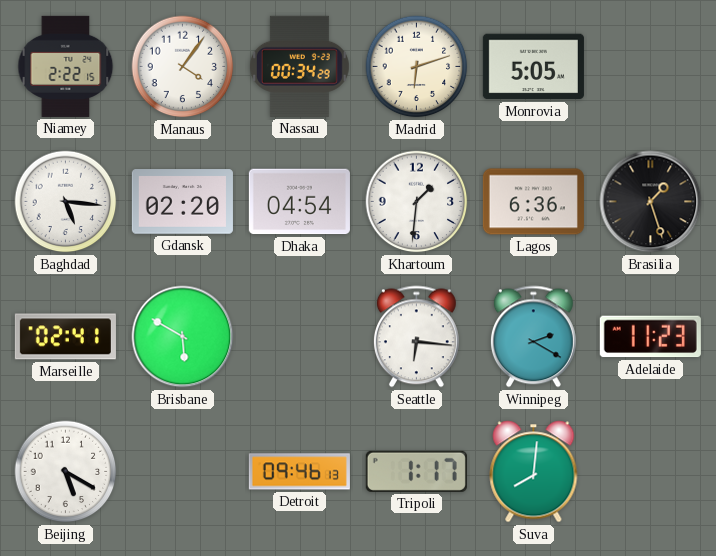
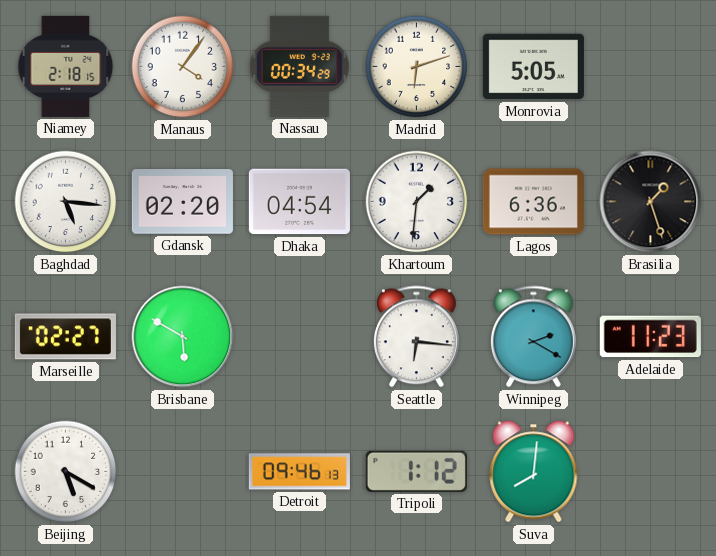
Niamey: 2:22 -> 2:18
Marseille: 02:41 -> 02:27
Tripoli: 1:17 -> 1:12
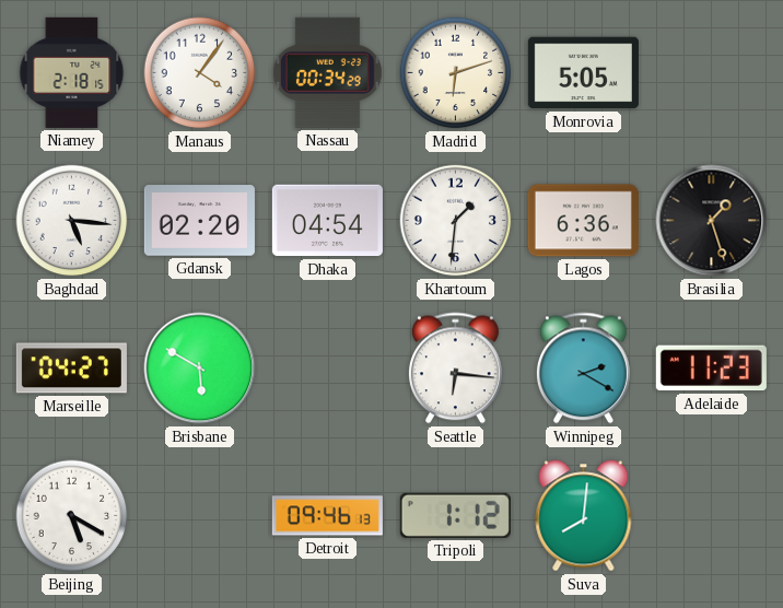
Marseille: 02:27 -> 04:27
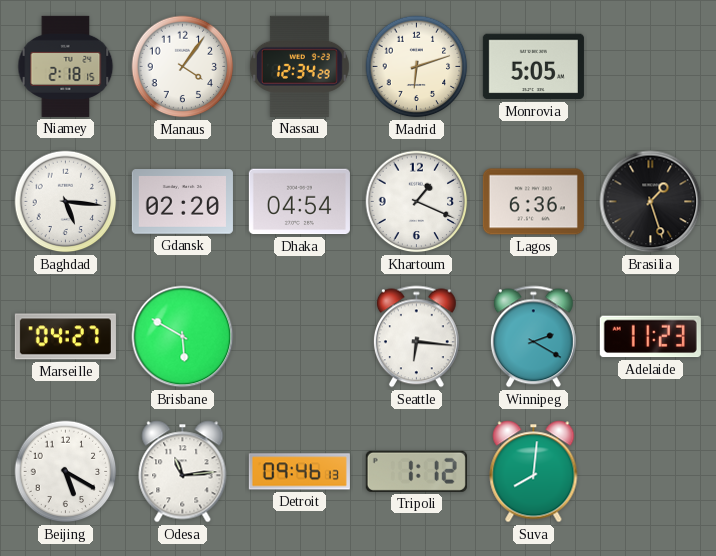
Nassau: 00:34 -> 12:34
Khartoum: 1:31 -> 1:19
Odesa: none -> 11:14
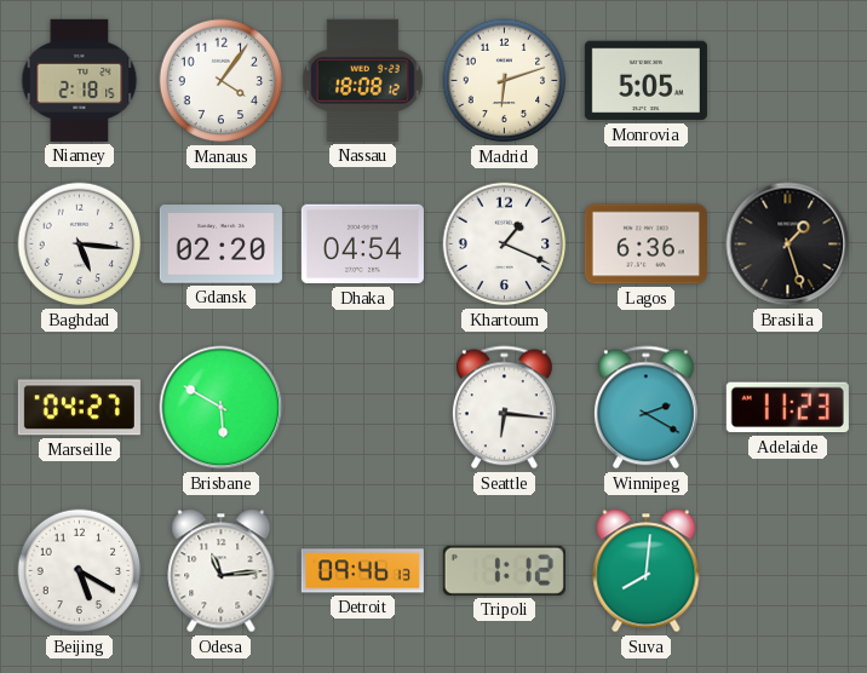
Nassau: 12:34 -> 18:08
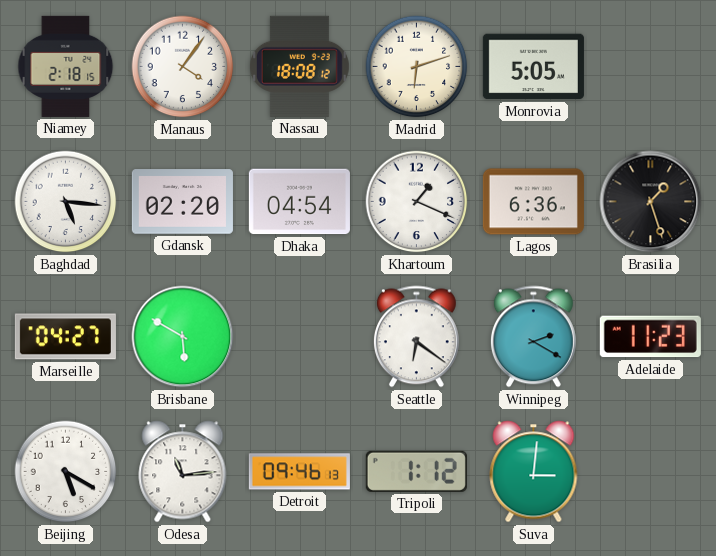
Seattle: 6:16 -> 6:21
Suva: 8:01 -> 3:01
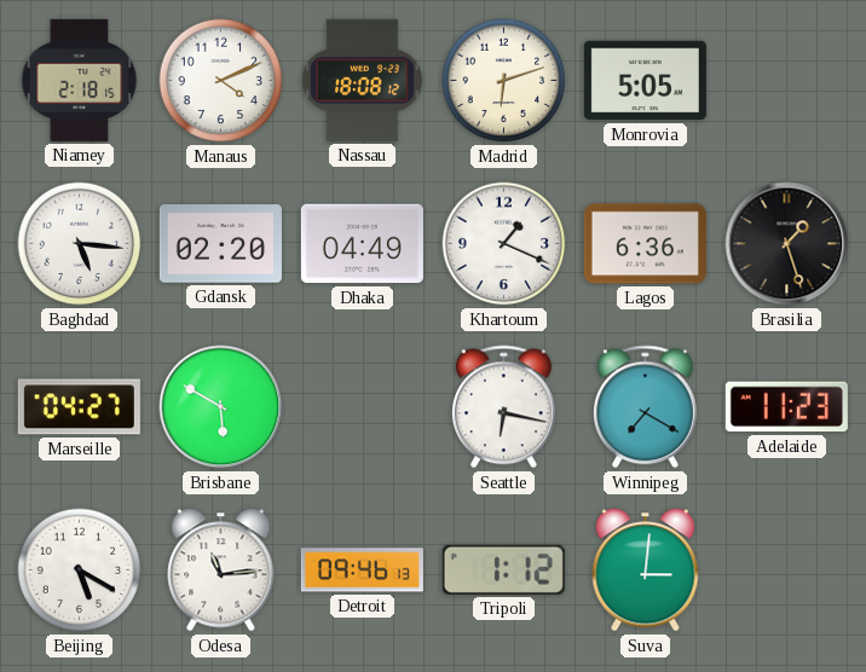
Manaus: 4:06 -> 4:11
Dhaka: 04:54 -> 04:49
Seattle: 6:21 -> 6:17
Winnipeg: 2:20 -> 7:20
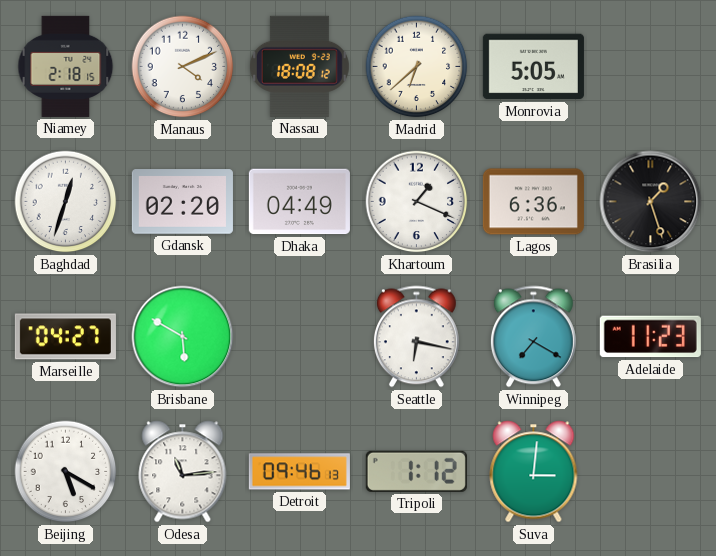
Madrid: 6:12 -> 6:38
Baghdad: 5:16 -> 12:33
